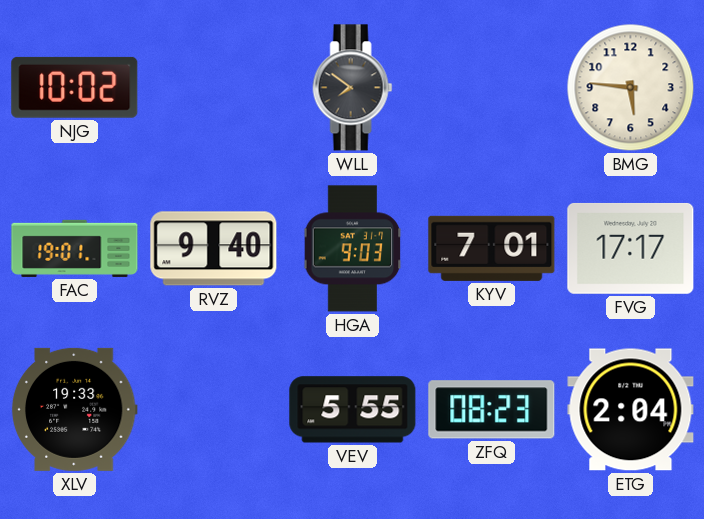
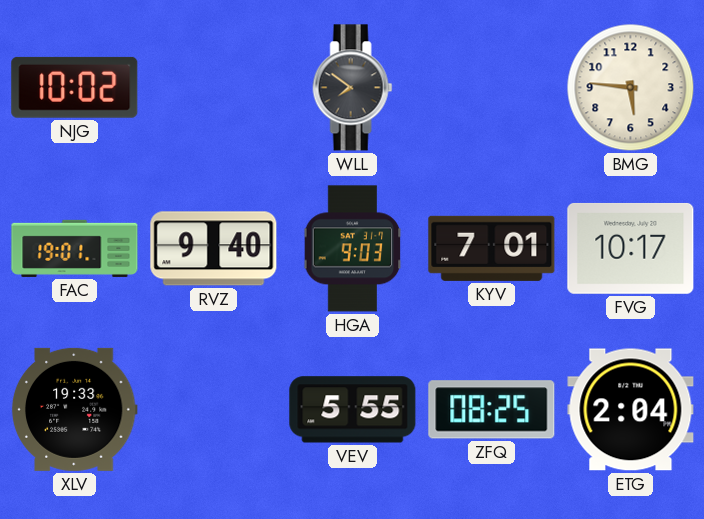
FVG: 17:17 -> 10:17
ZFQ: 08:23 -> 08:25
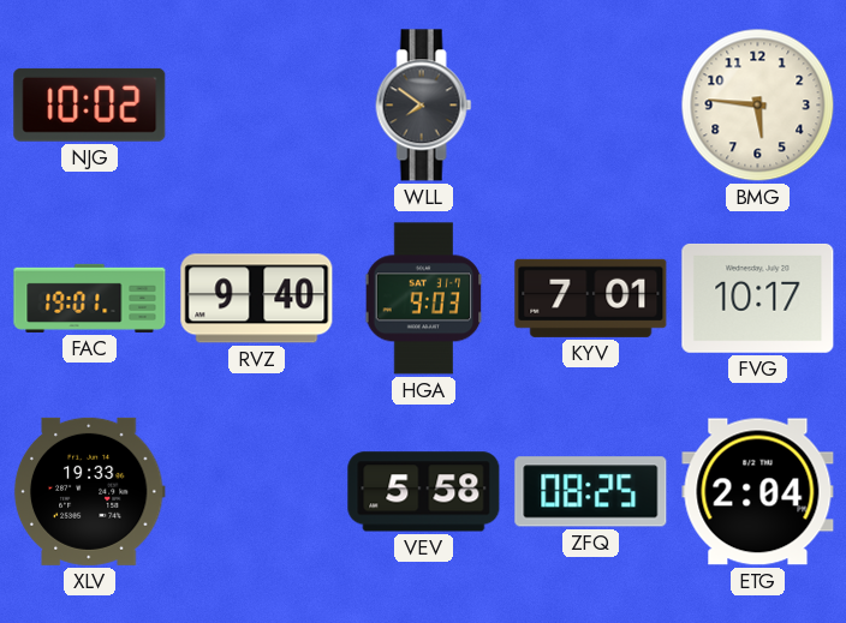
VEV: 5:55 -> 5:58
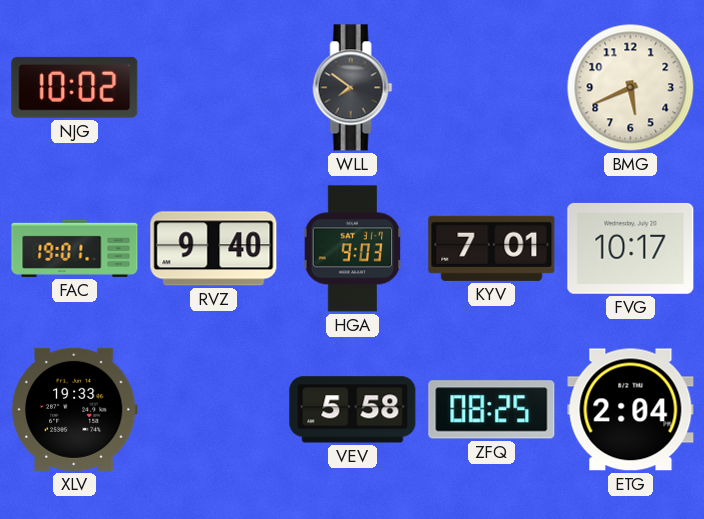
BMG: 5:46 -> 5:41
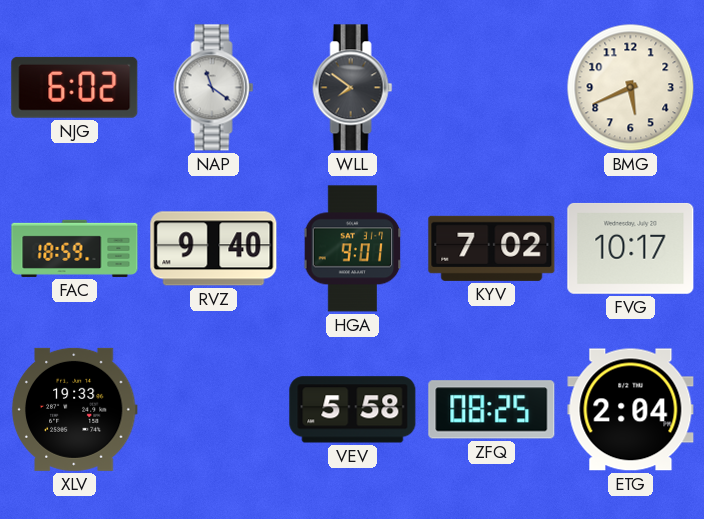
NJG: 10:02 -> 6:02
NAP: none -> 11:21
FAC: 19:01 -> 18:59
HGA: 9:03 -> 9:01
KYV: 7:01 -> 7:02
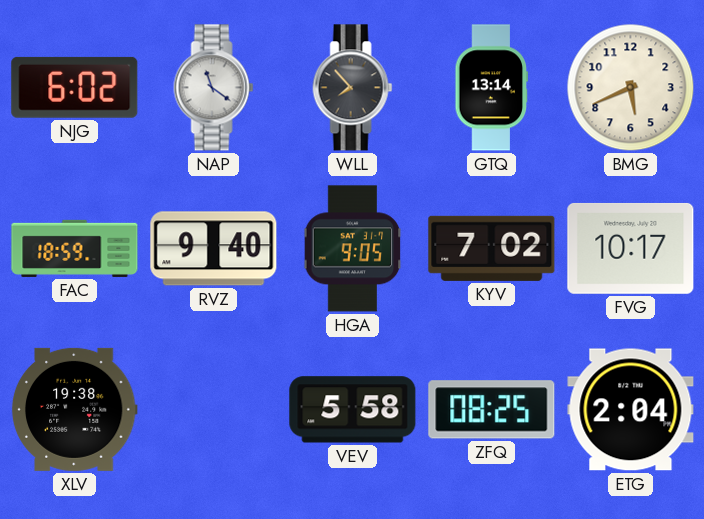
WLL: 7:51 -> 7:53
GTQ: none -> 13:14
HGA: 9:01 -> 9:05
XLV: 19:33 -> 19:38
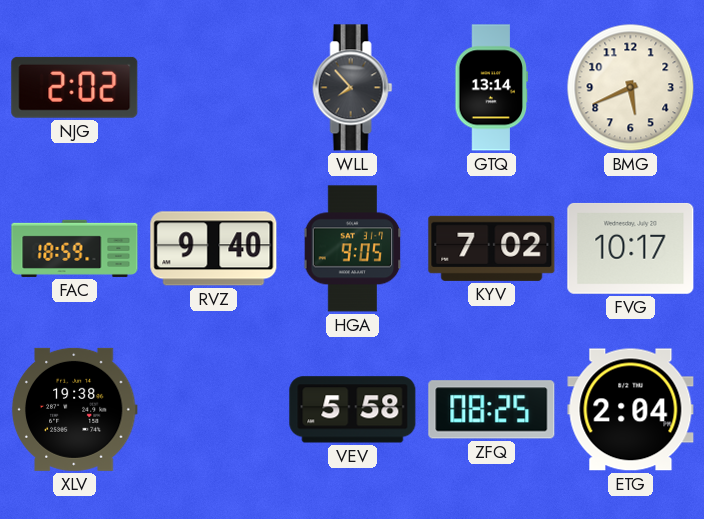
NJG: 6:02 -> 2:02
NAP: 11:21 -> none
